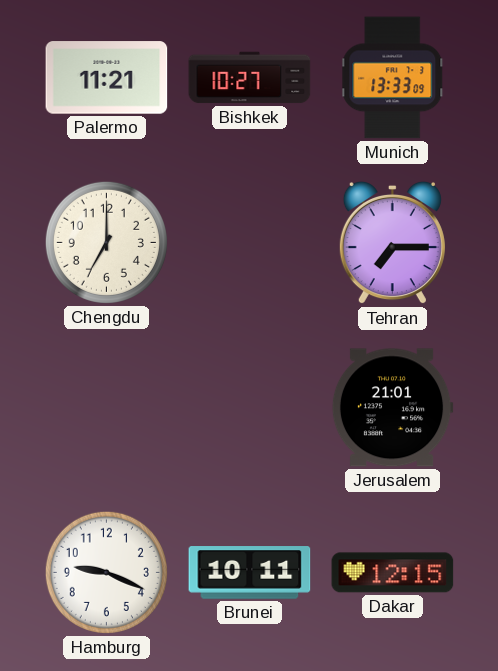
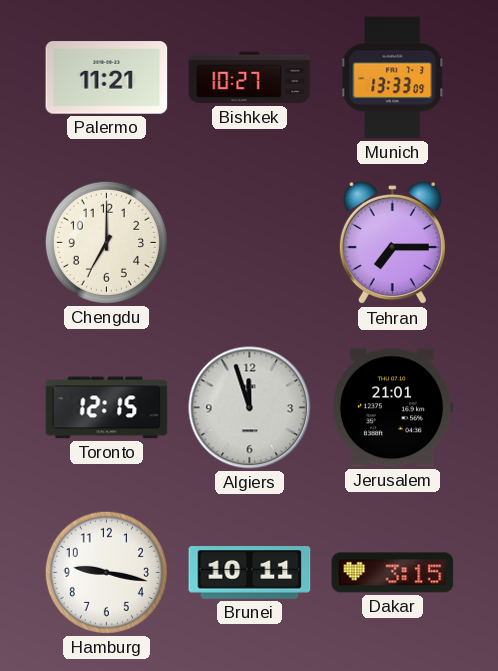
Toronto: none -> 12:15
Algiers: none -> 11:57
Hamburg: 9:19 -> 9:17
Dakar: 12:15 -> 3:15
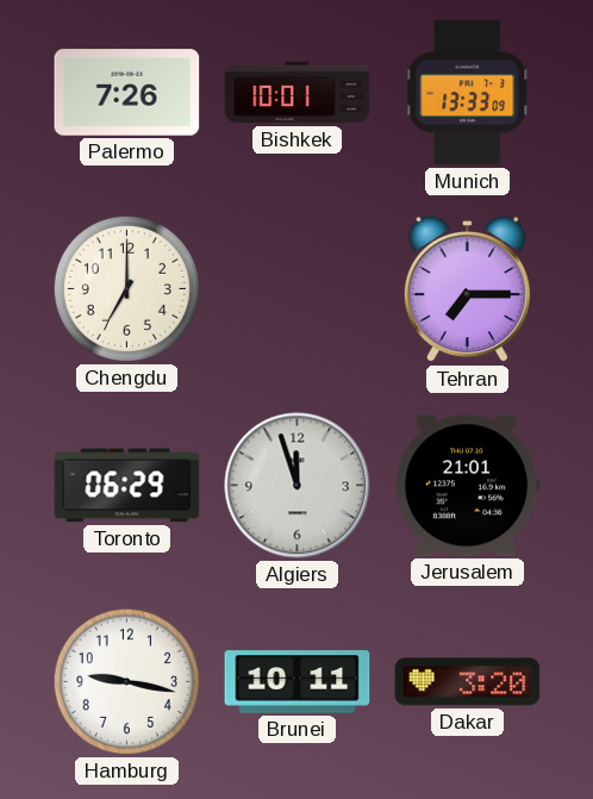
Palermo: 11:21 -> 7:26
Bishkek: 10:27 -> 10:01
Toronto: 12:15 -> 06:29
Dakar: 3:15 -> 3:20
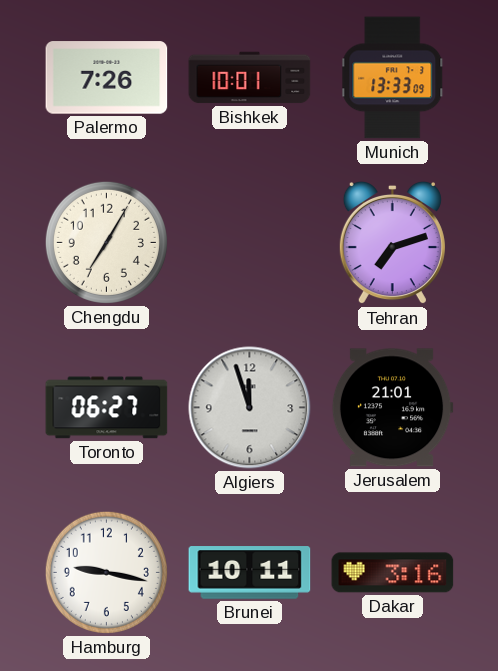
Chengdu: 7:00 -> 7:05
Tehran: 7:15 -> 7:12
Toronto: 06:29 -> 06:27
Dakar: 3:20 -> 3:16
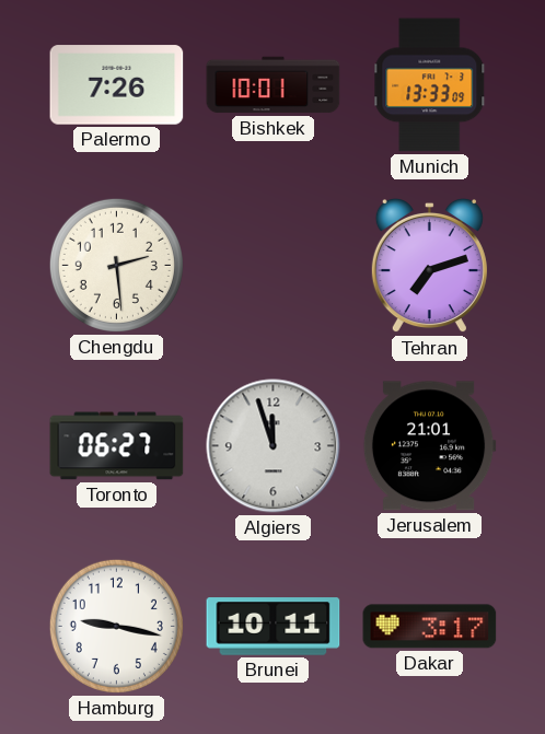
Chengdu: 7:05 -> 2:29
Dakar: 3:16 -> 3:17
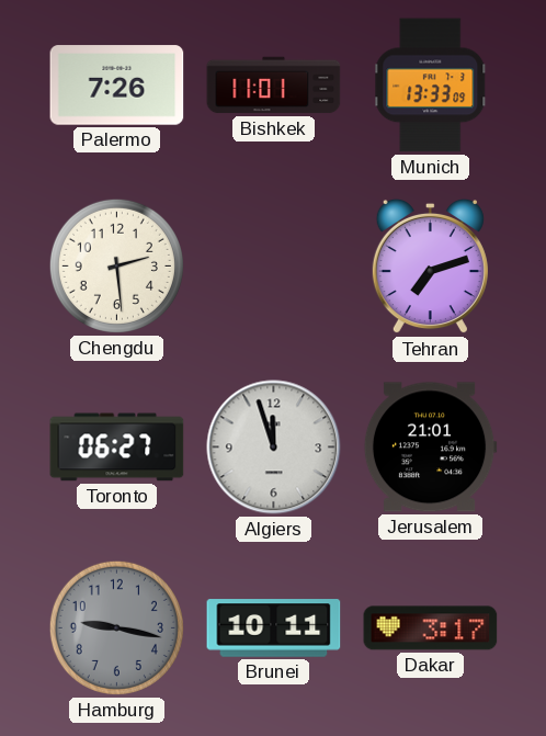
Bishkek: 10:01 -> 11:01
Hamburg dial: white -> grey
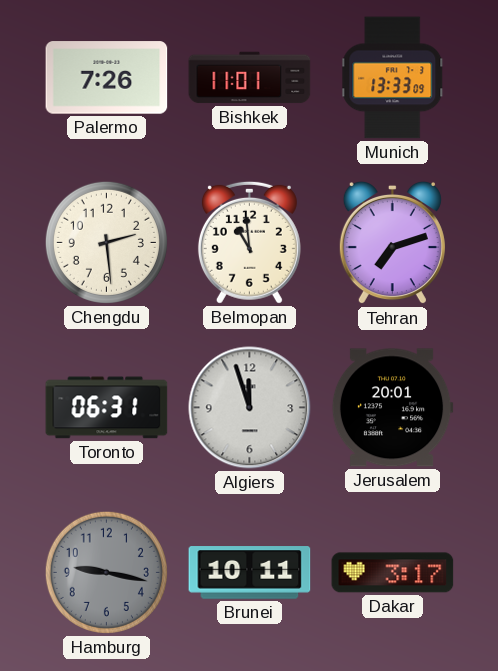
Belmopan: none -> 10:59
Toronto: 06:27 -> 06:31
Jerusalem: 21:01 -> 20:01
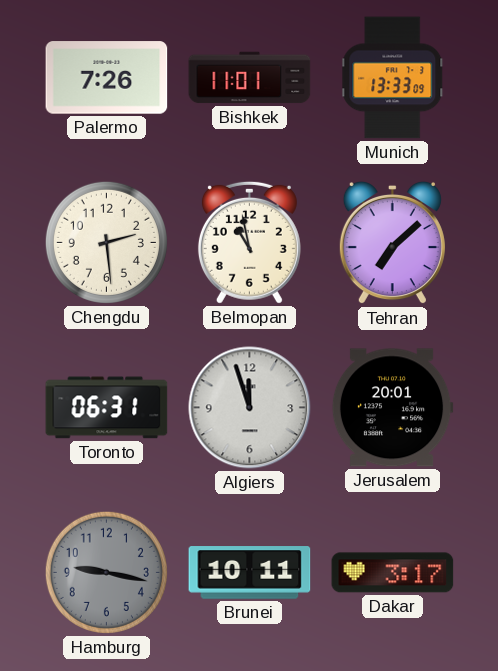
Belmopan: 10:59 -> 10:58
Tehran: 7:12 -> 7:08
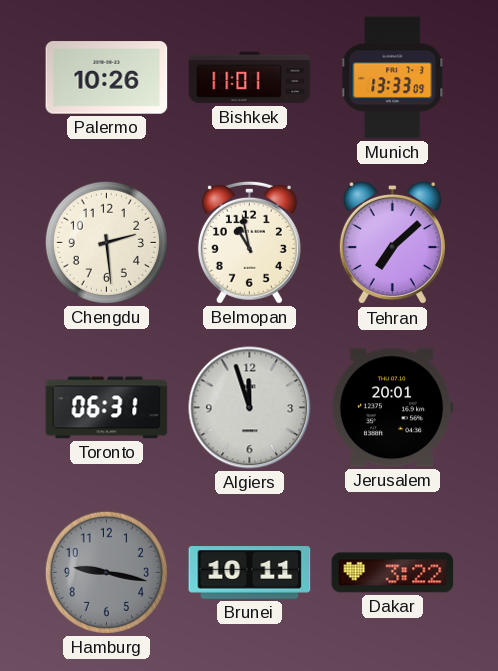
Palermo: 7:26 -> 10:26
Dakar: 3:17 -> 3:22
